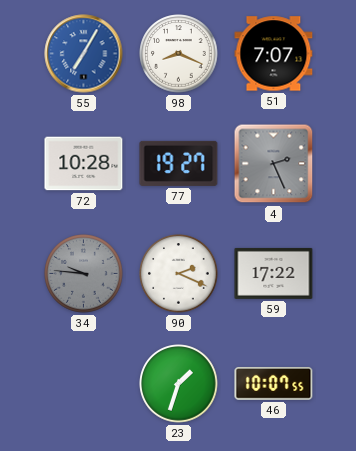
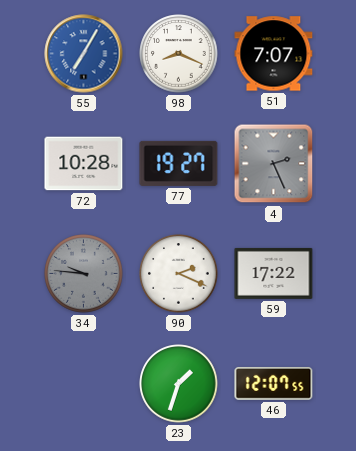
46: 10:07 -> 12:07
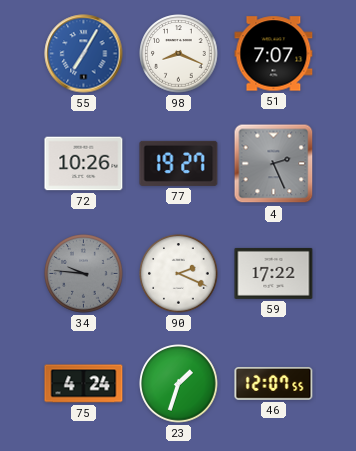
72: 10:28 -> 10:26
75: none -> 4:24
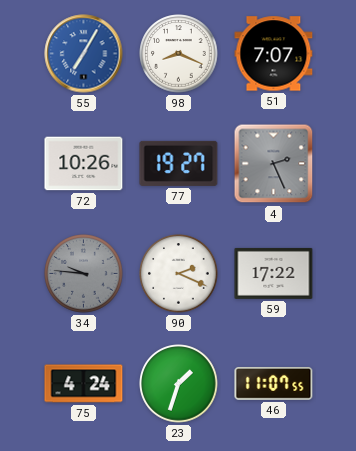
46: 12:07 -> 11:07
